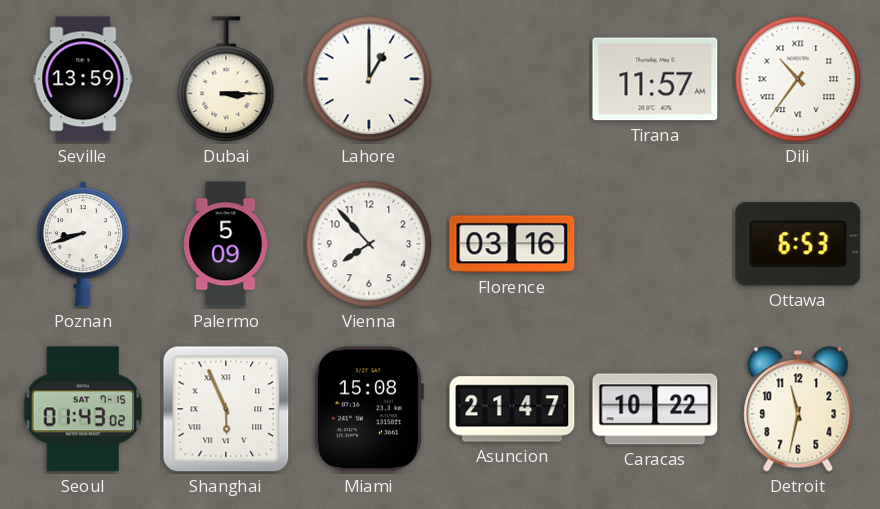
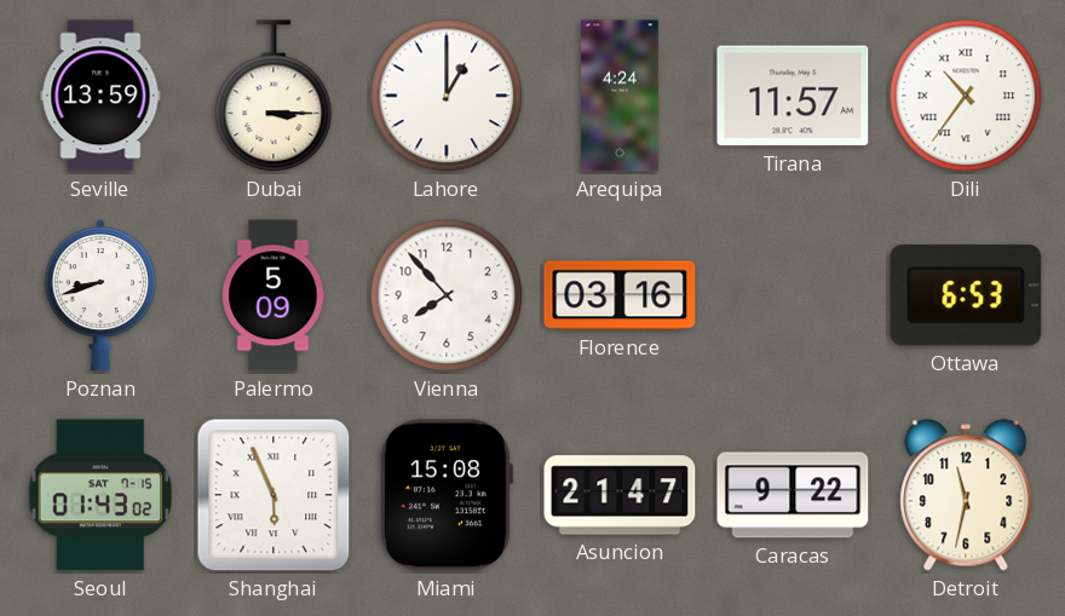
Arequipa: none -> 4:24
Caracas: 10:22 -> 9:22
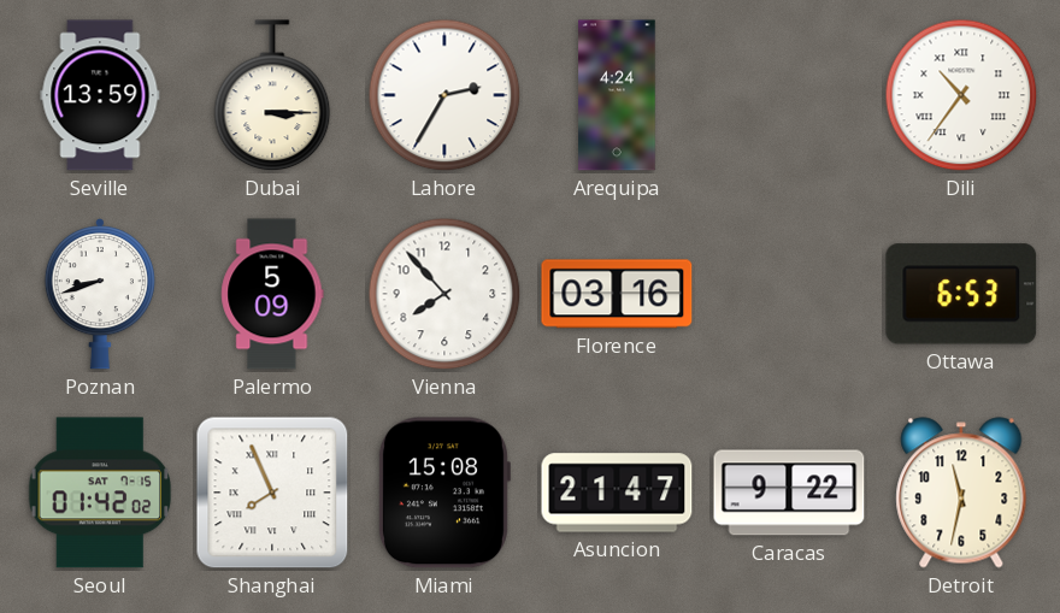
Lahore: 1:00 -> 2:35
Tirana: 11:57 -> none
Seoul: 01:43 -> 01:42
Shanghai: 5:56 -> 7:56
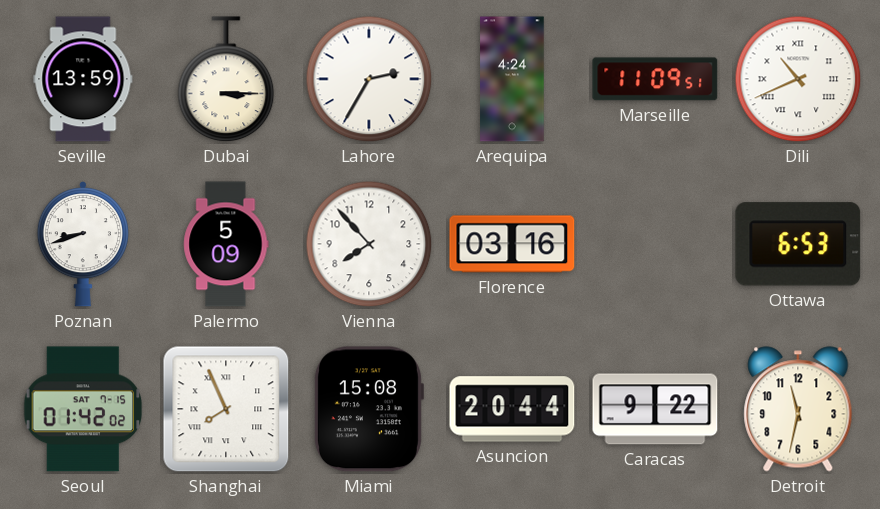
Marseille: none -> 11:09
Dili: 10:36 -> 10:41
Asuncion: 21:47 -> 20:44
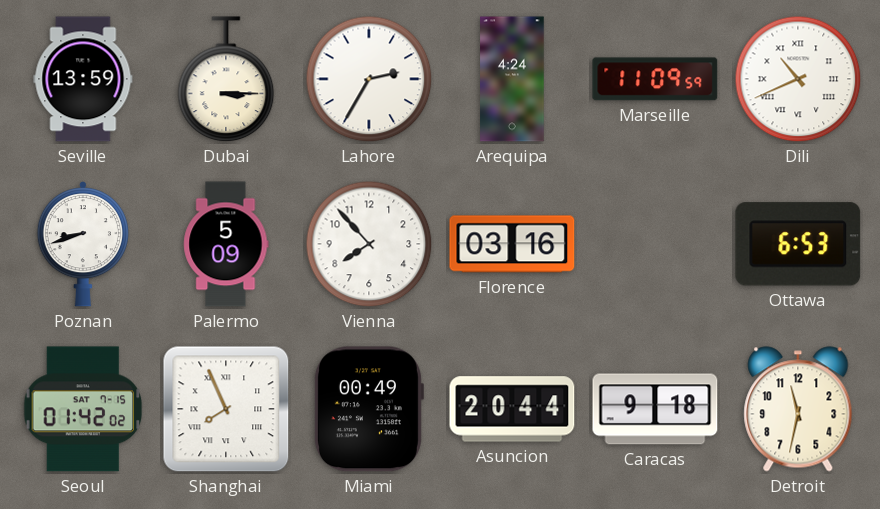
Marseille: 11:09:51 -> 11:09:59
Miami: 15:08 -> 00:49
Caracas: 9:22 -> 9:18
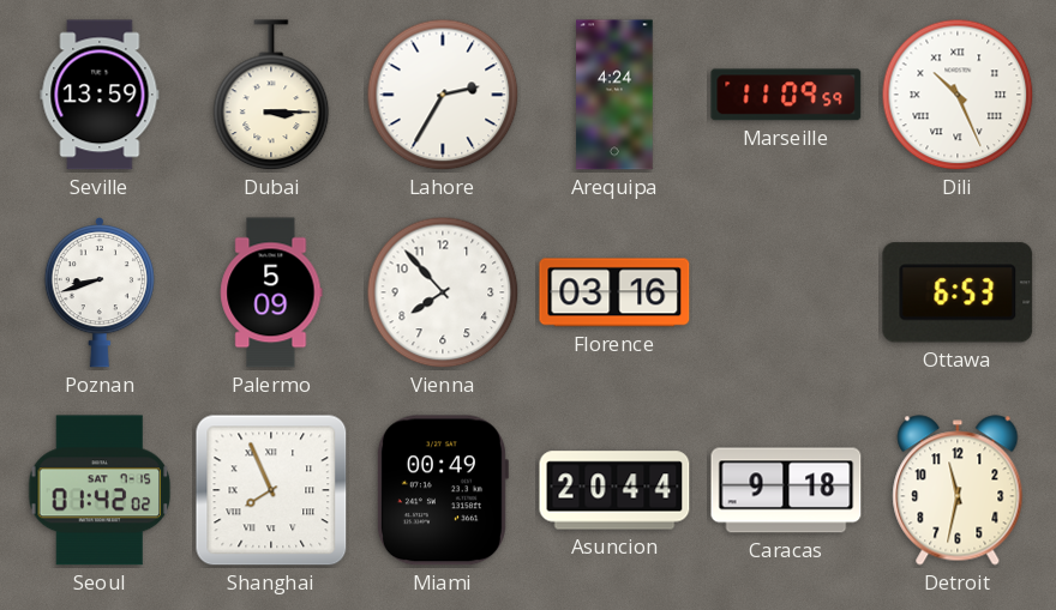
Dili: 10:41 -> 10:26
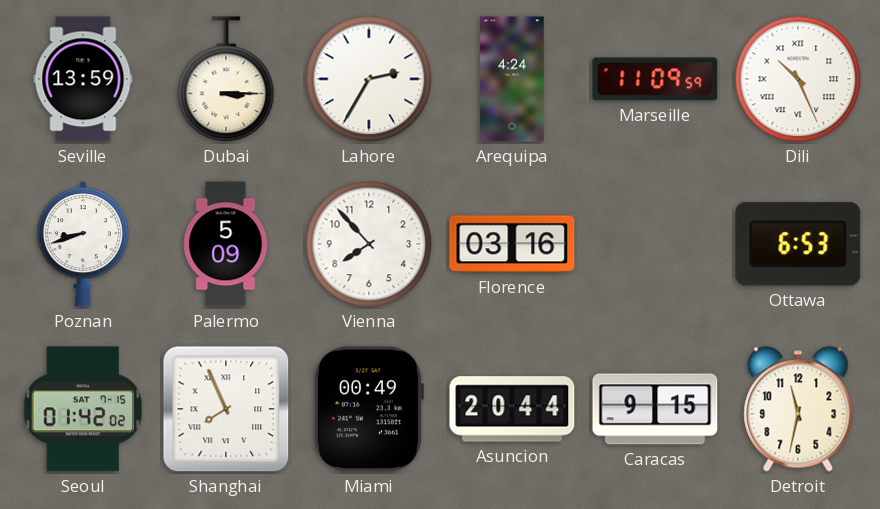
Caracas: 9:18 -> 9:15
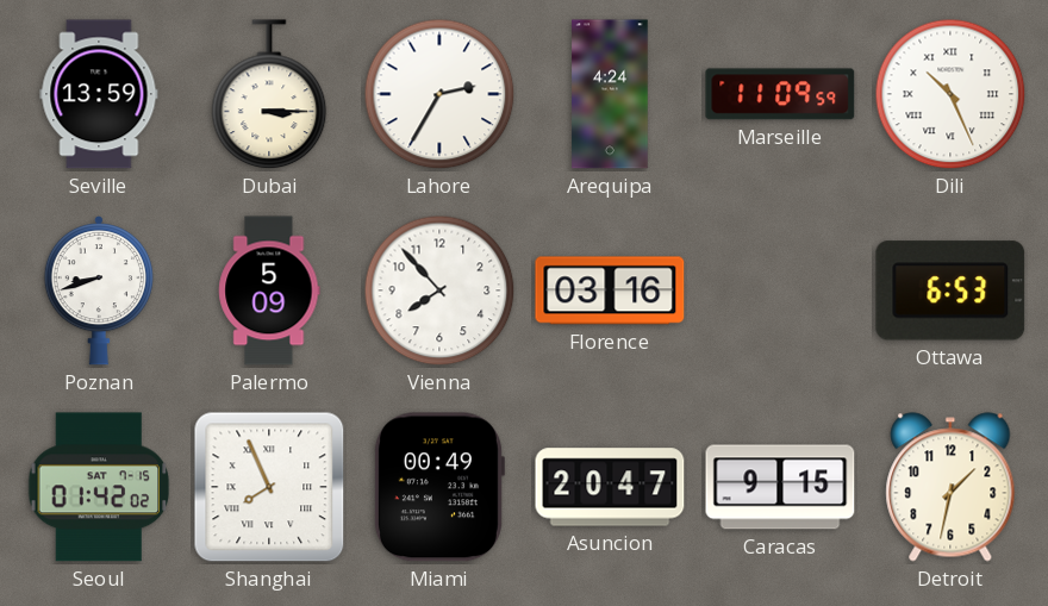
Asuncion: 20:44 -> 20:47
Detroit: 11:32 -> 1:32
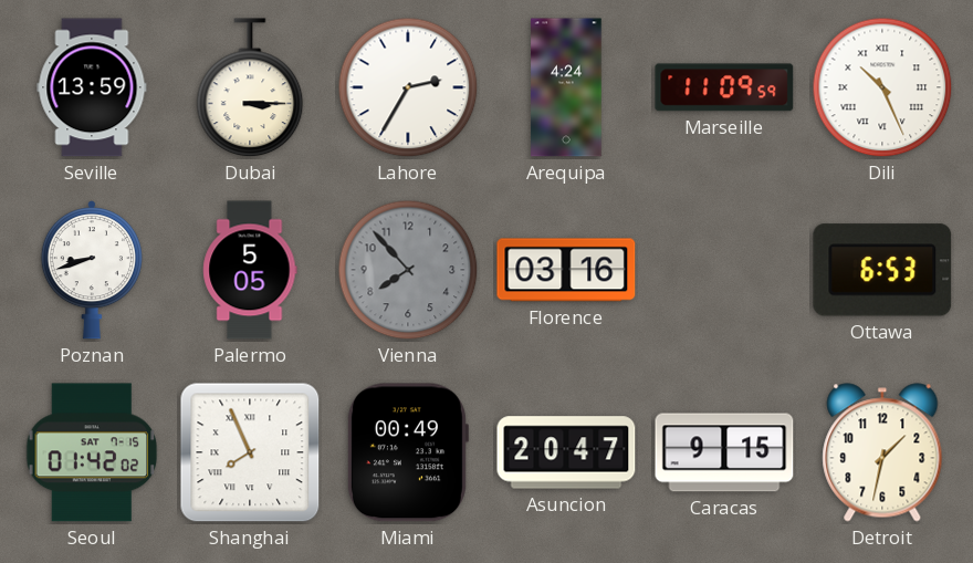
Palermo: 5:09 -> 5:05
Vienna dial: white -> grey
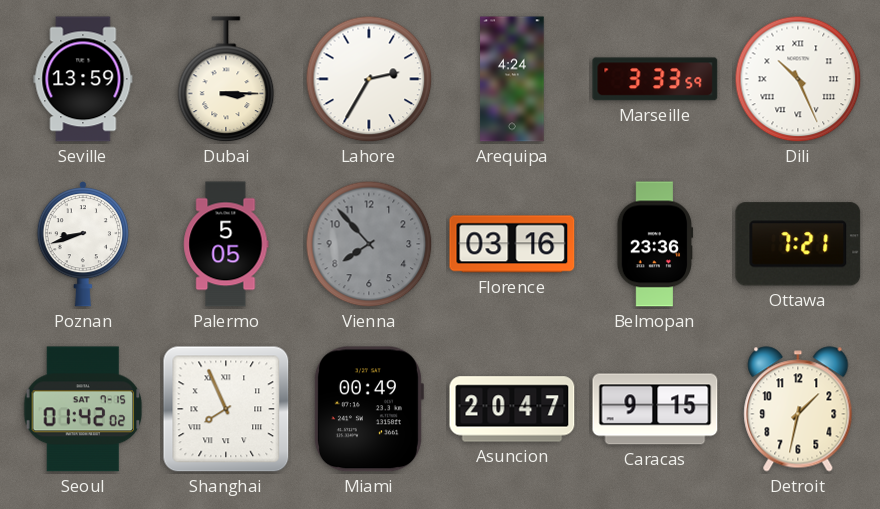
Marseille: 11:09 -> 3:33
Belmopan: none -> 23:36
Ottawa: 6:53 -> 7:21
